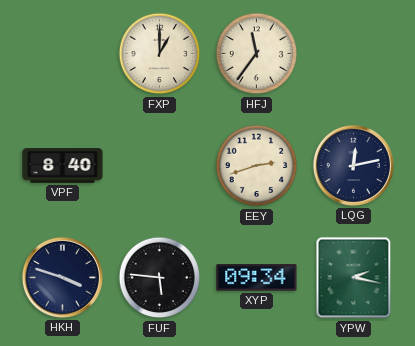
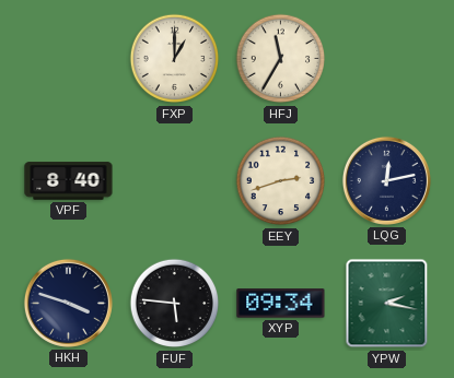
HFJ: 11:36 -> 11:35
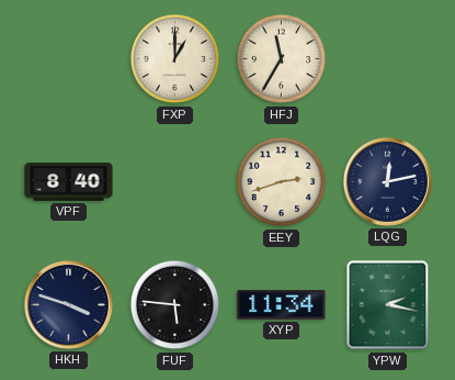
XYP: 09:34 -> 11:34
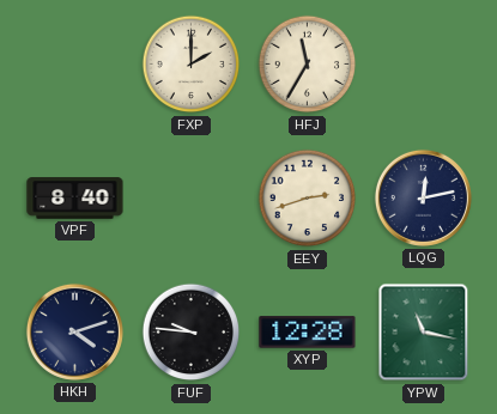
FXP: 1:00 -> 2:00
HKH: 3:48 -> 4:12
FUF: 5:46 -> 9:46
XYP: 11:34 -> 12:28
YPW: 2:17 -> 11:17
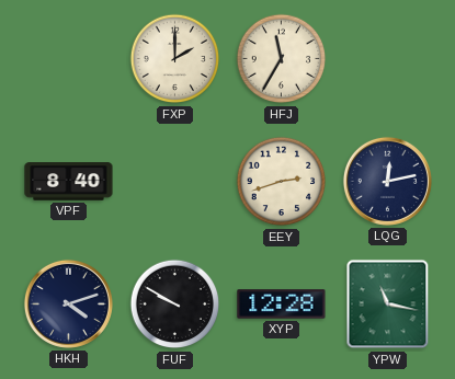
FUF: 9:46 -> 9:50
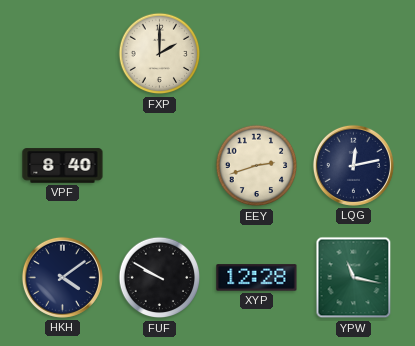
HFJ: 11:35 -> none
HKH: 4:12 -> 4:09
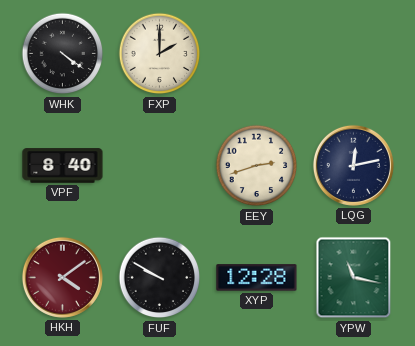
WHK: none -> 4:21
HKH dial: navy -> burgundy
